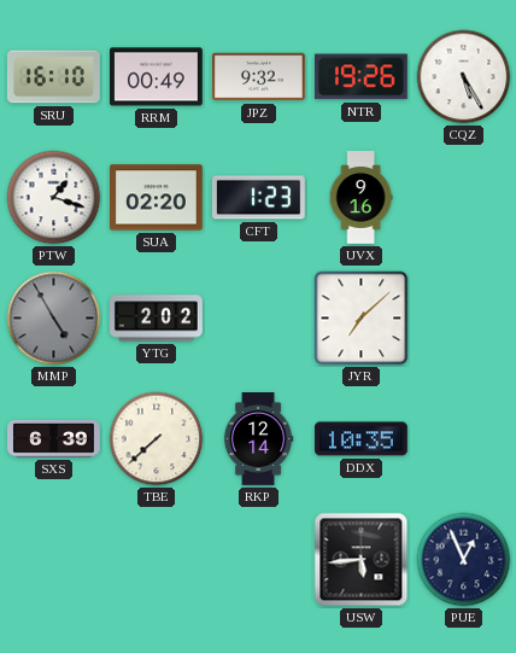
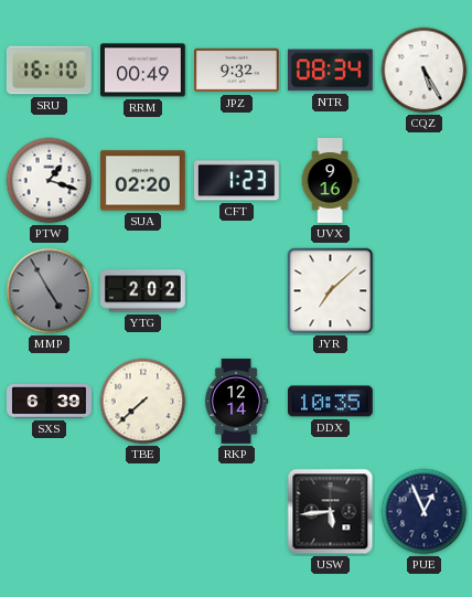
NTR: 19:26 -> 08:34
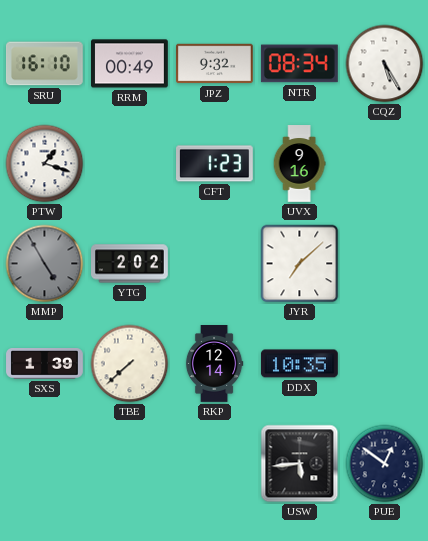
SUA: 02:20 -> none
SXS: 6:39 -> 1:39
PUE: 12:56 -> 12:51
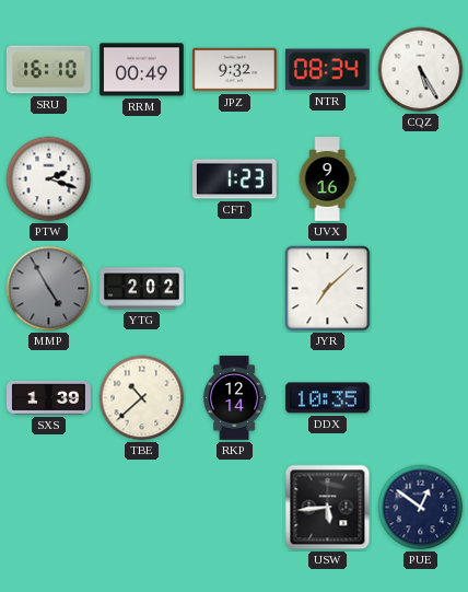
PTW: 1:18 -> 2:18
TBE: 7:38 -> 10:38
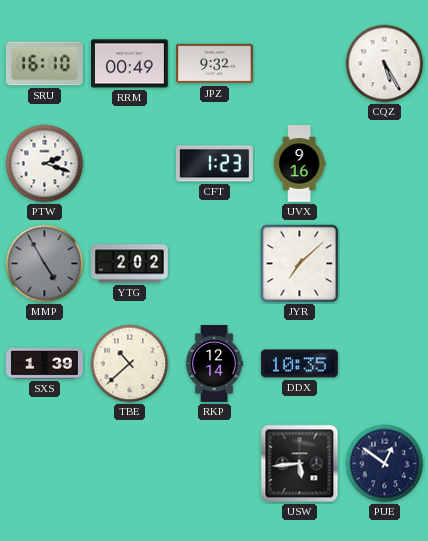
NTR: 08:34 -> none
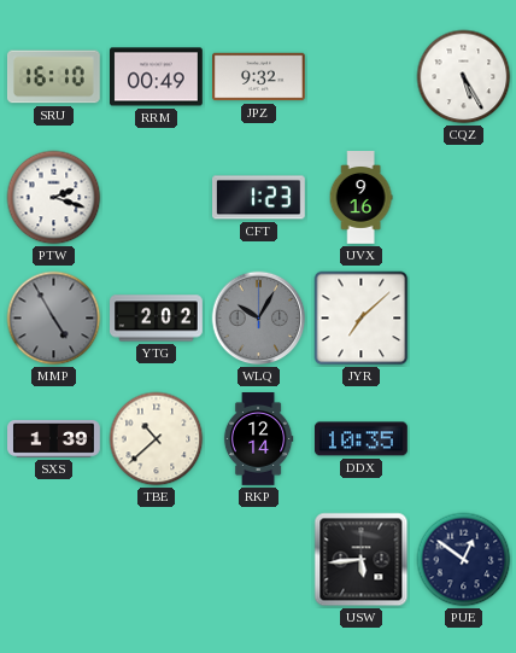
WLQ: none -> 10:05
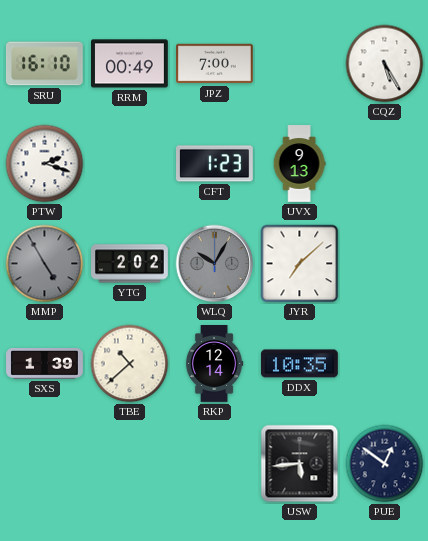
JPZ: 9:32 -> 7:00
UVX: 9:16 -> 9:13
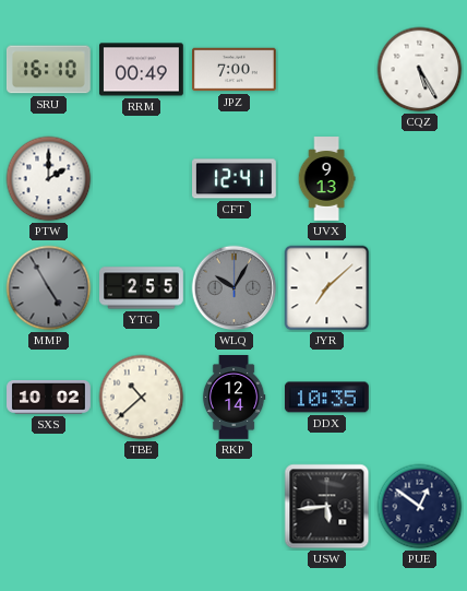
PTW: 2:18 -> 2:00
CFT: 1:23 -> 12:41
YTG: 2:02 -> 2:55
SXS: 1:39 -> 10:02
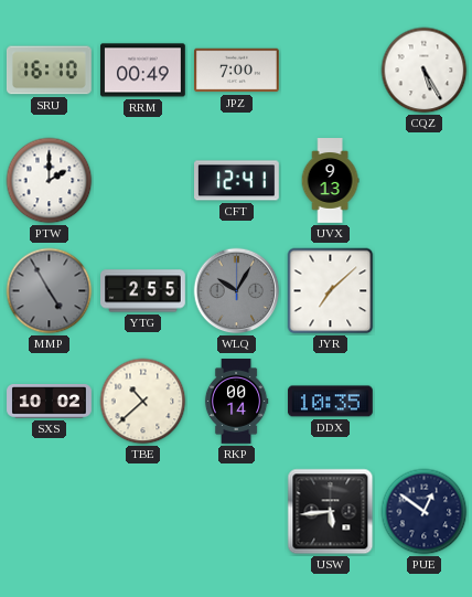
RKP: 12:14 -> 00:14
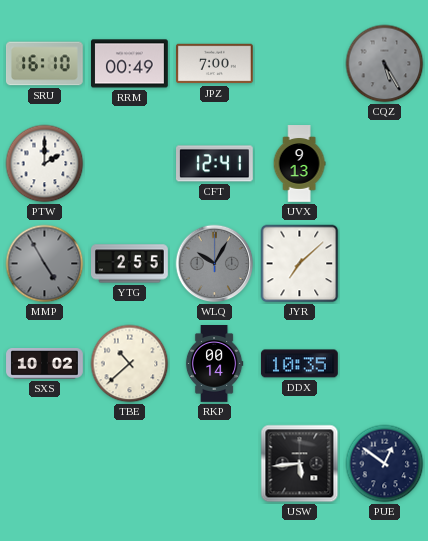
CQZ dial: white -> grey
